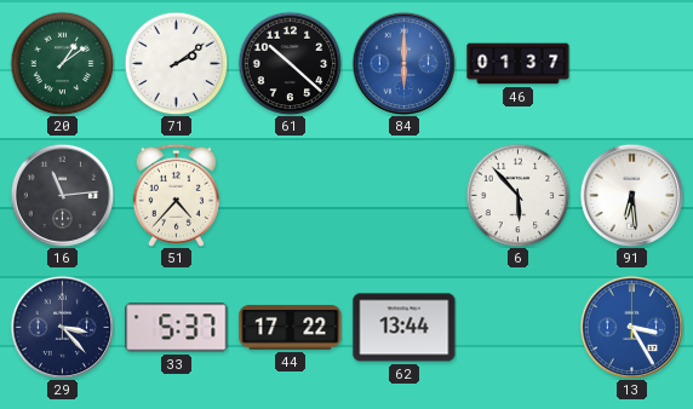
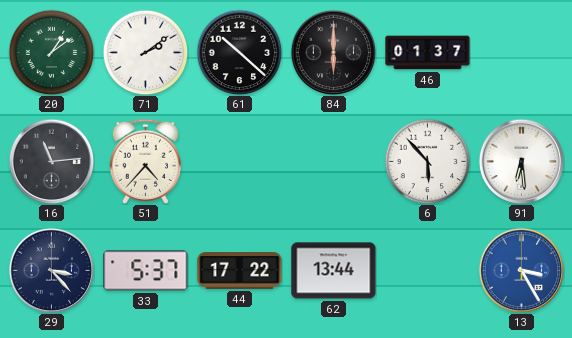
84 dial: blue -> black
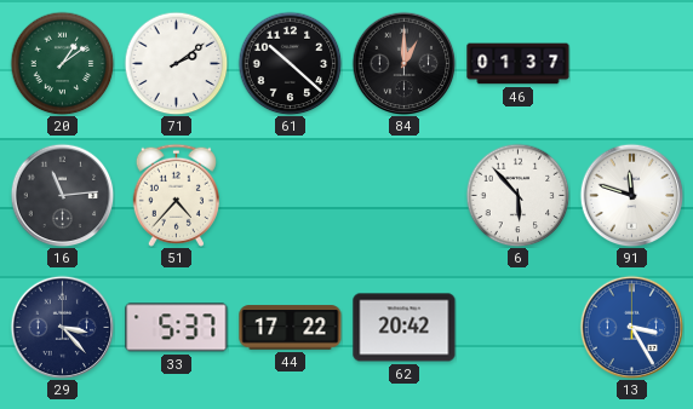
84: 6:00 -> 1:00
91: 6:29 -> 11:48
62: 13:44 -> 20:42
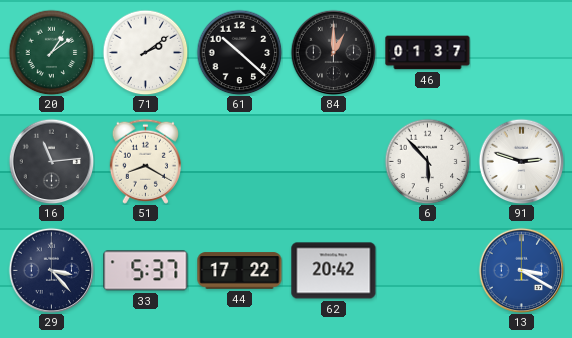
51: 4:37 -> 8:20
91: 11:48 -> 2:48
13: 3:25 -> 3:20
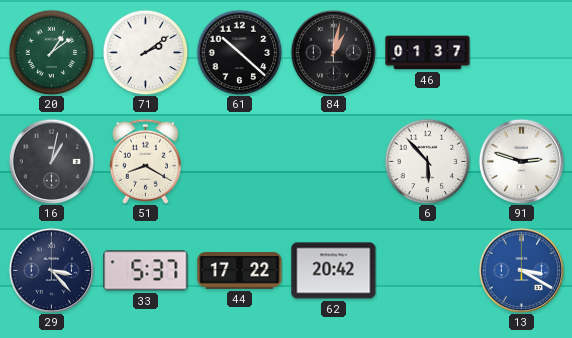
84: 1:00 -> 1:02
16: 11:14 -> 1:02
